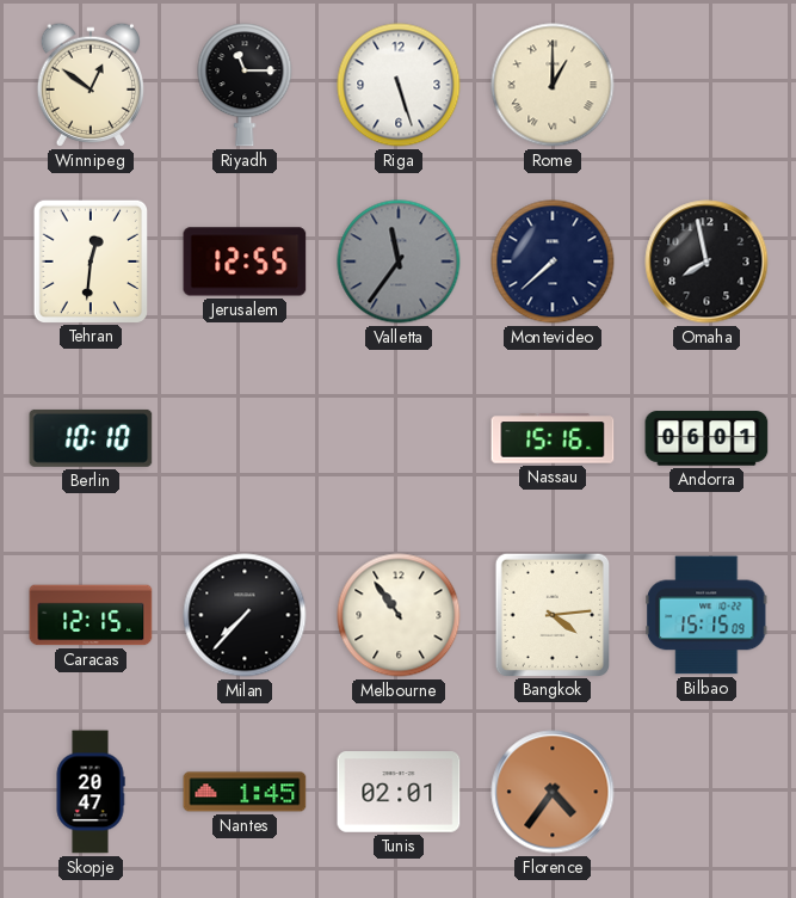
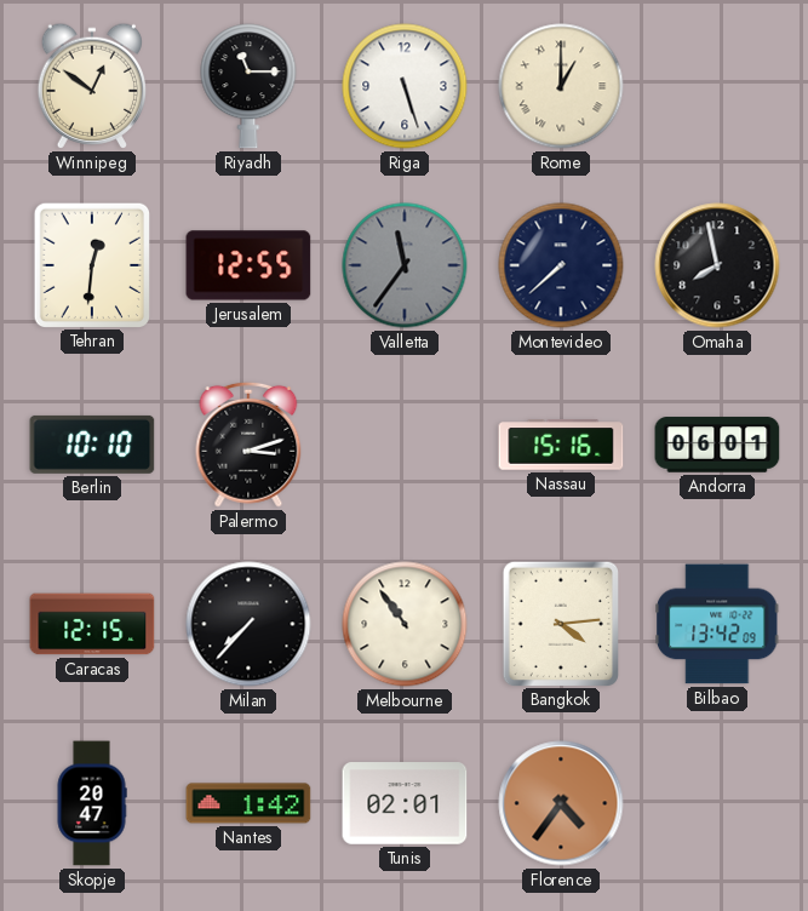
Palermo: none -> 3:12
Bilbao: 15:15 -> 13:42
Nantes: 1:45 -> 1:42
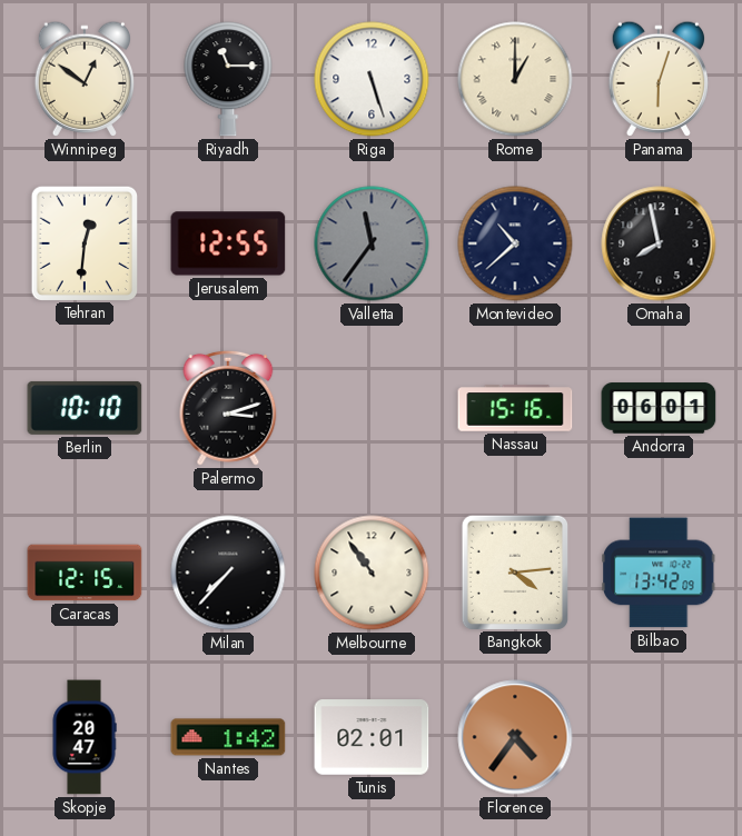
Panama: none -> 6:03
Montevideo: 7:38 -> 10:38
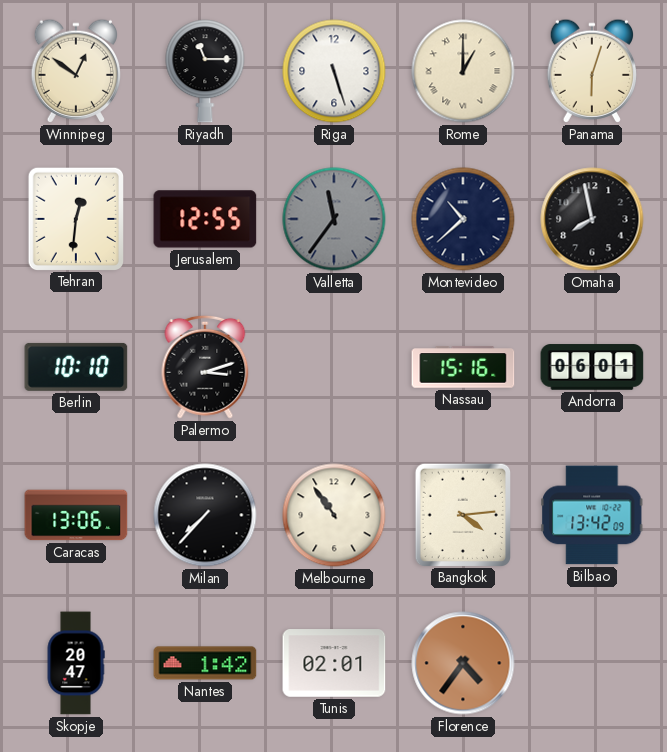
Caracas: 12:15 -> 13:06
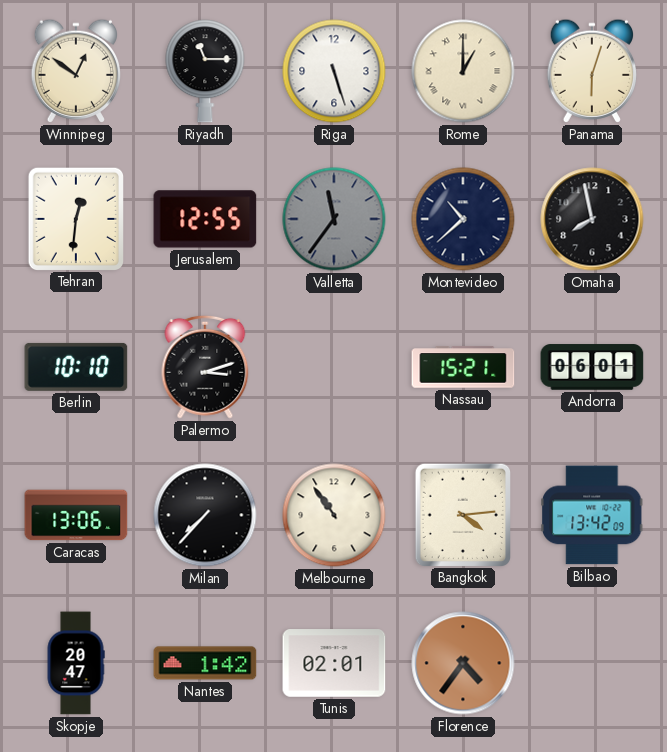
Nassau: 15:16 -> 15:21
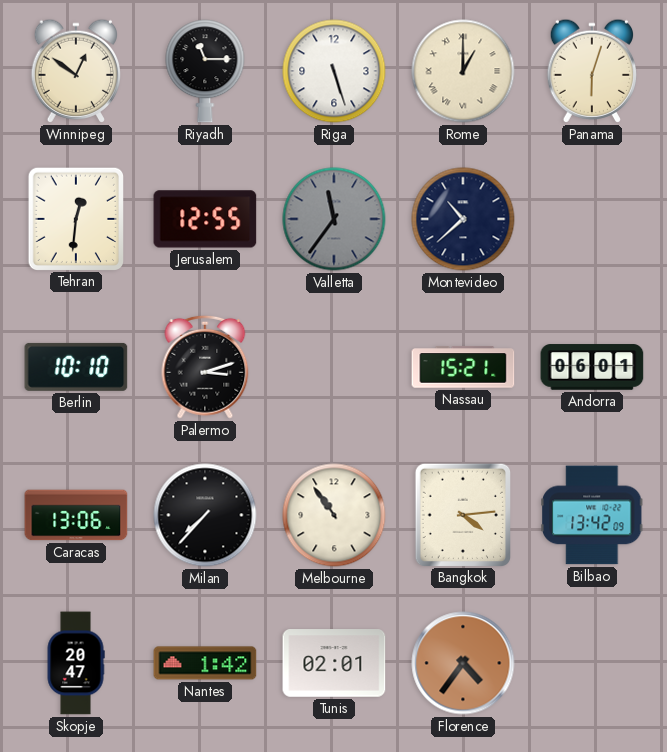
Omaha: 7:58 -> none
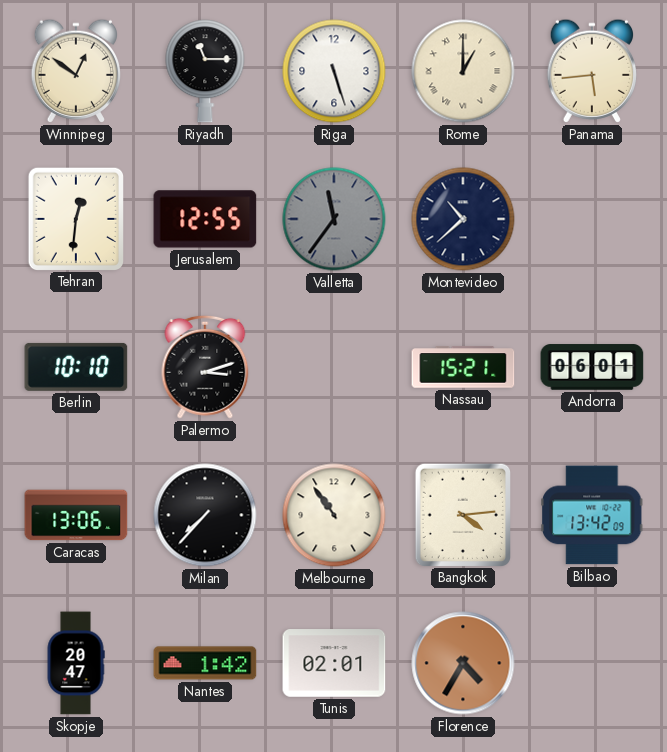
Panama: 6:03 -> 5:44
Florence: 4:36 -> 4:35
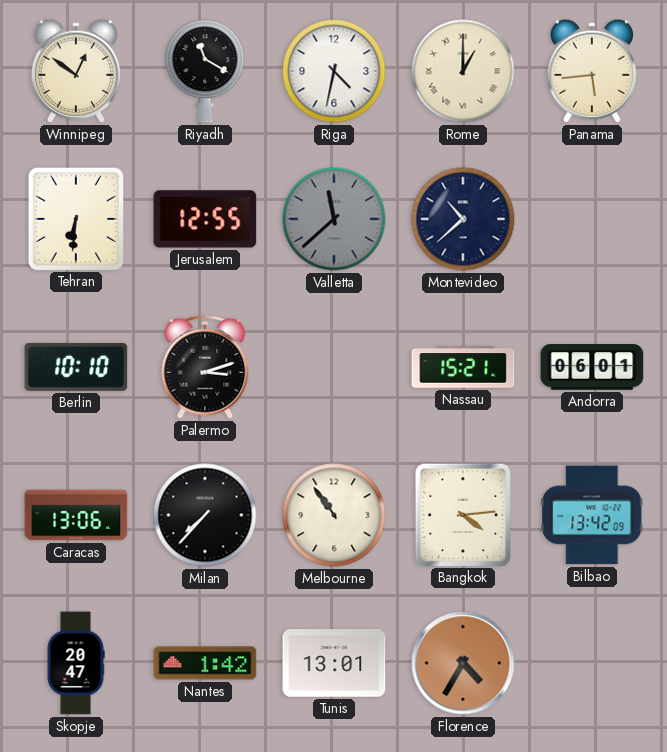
Riyadh: 11:15 -> 11:20
Riga: 5:27 -> 4:32
Tehran: 12:31 -> 6:31
Valletta: 11:36 -> 11:38
Tunis: 02:01 -> 13:01
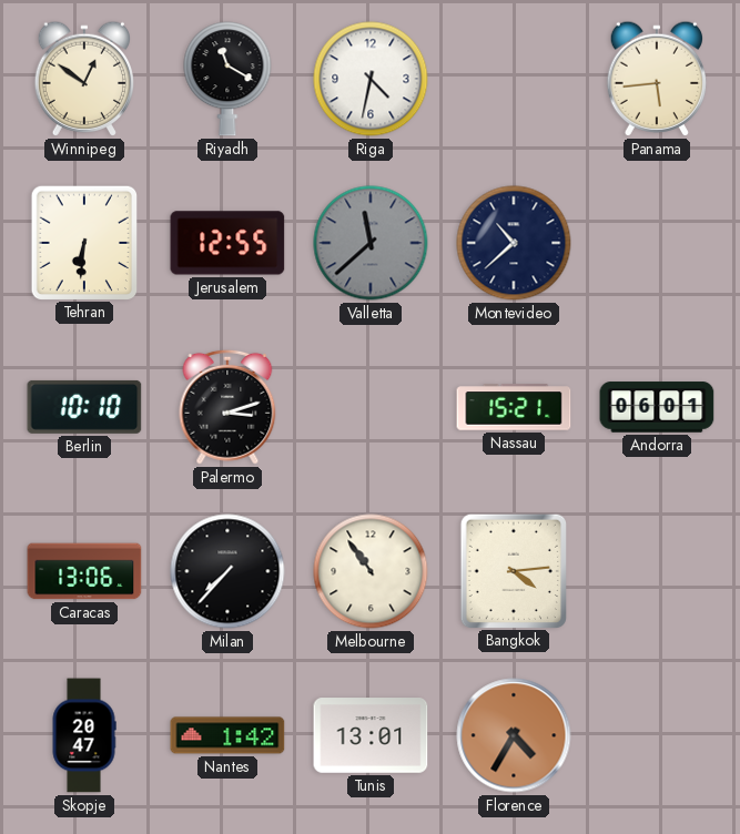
Rome: 1:00 -> none
Bilbao: 13:42 -> none
